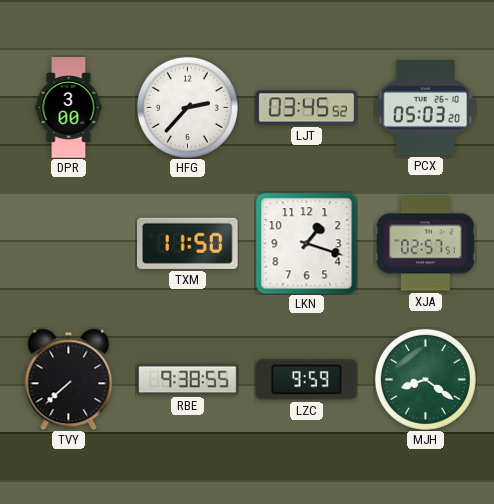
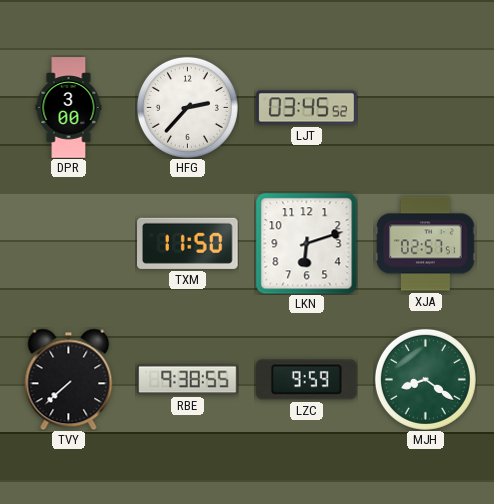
PCX: 05:03 -> none
LKN: 1:18 -> 6:12
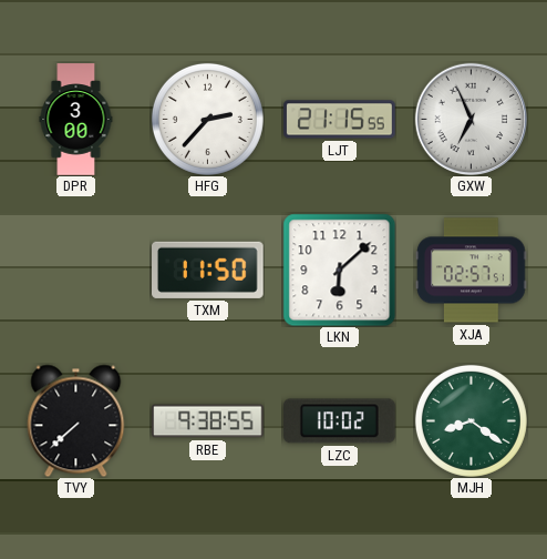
LJT: 03:45 -> 21:15
GXW: none -> 6:56
LKN: 6:12 -> 6:08
LZC: 9:59 -> 10:02
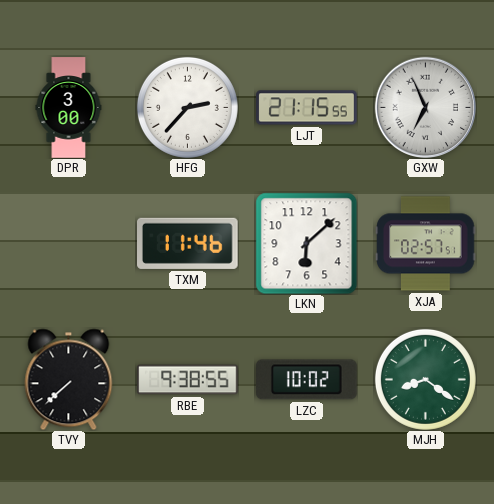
TXM: 11:50 -> 11:46
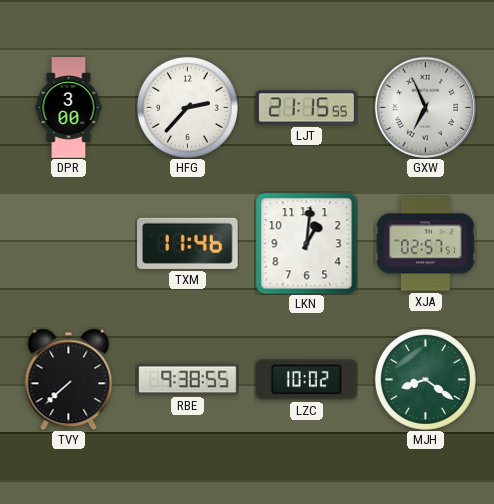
LKN: 6:08 -> 1:01
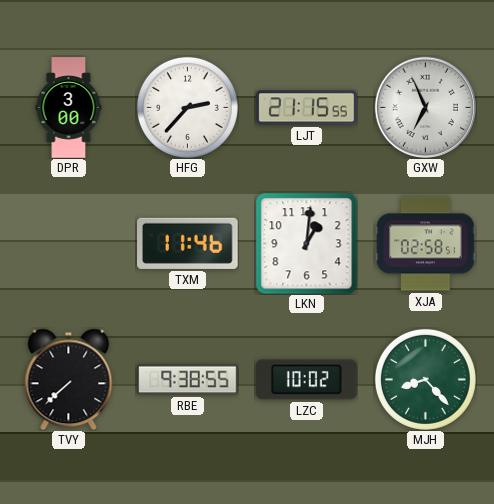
XJA: 02:57 -> 02:58
MJH: 8:21 -> 8:23
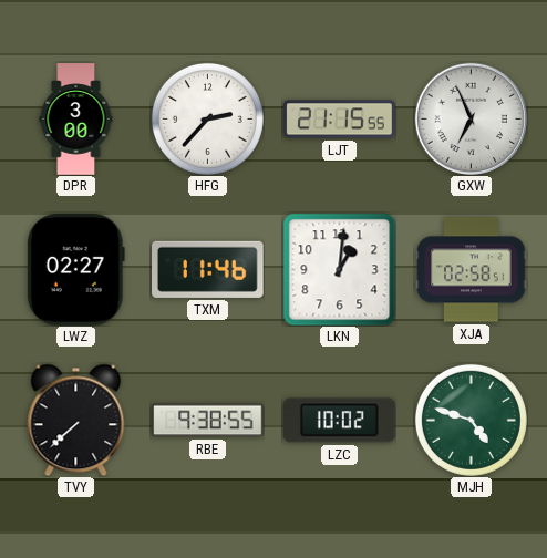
LWZ: none -> 02:27
MJH: 8:23 -> 4:48
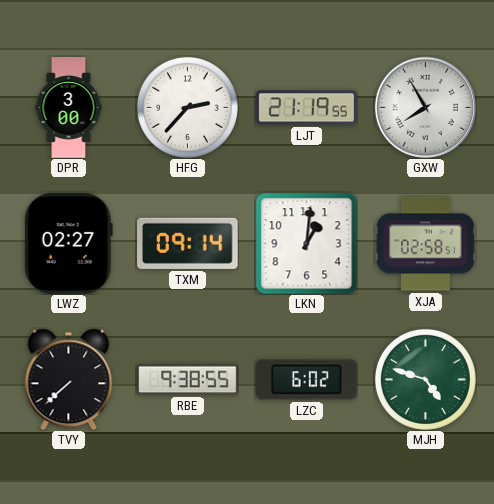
LJT: 21:15 -> 21:19
GXW: 6:56 -> 7:55
TXM: 11:46 -> 09:14
LZC: 10:02 -> 6:02
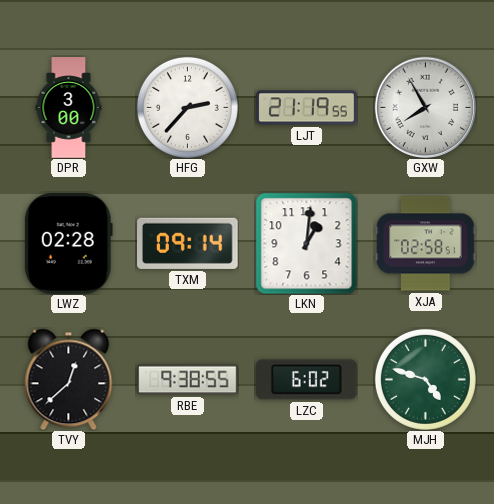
LWZ: 02:27 -> 02:28
TVY: 7:38 -> 12:38
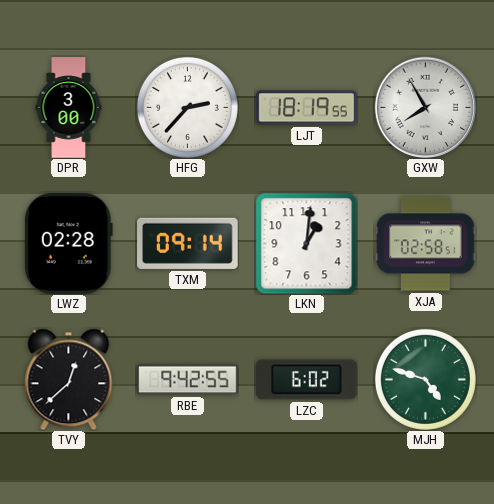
LJT: 21:19 -> 18:19
RBE: 9:38 -> 9:42
